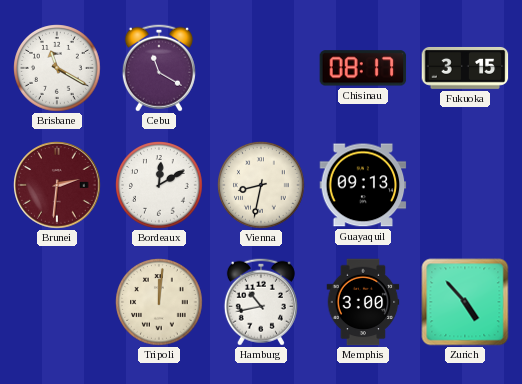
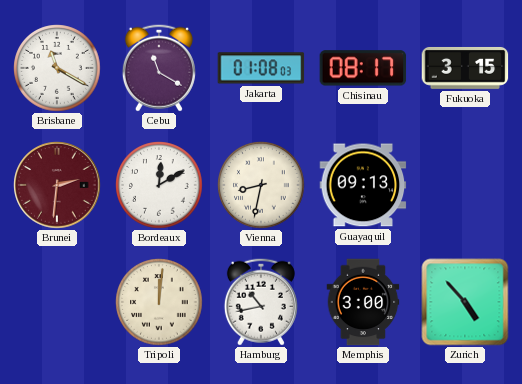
Jakarta: none -> 01:08
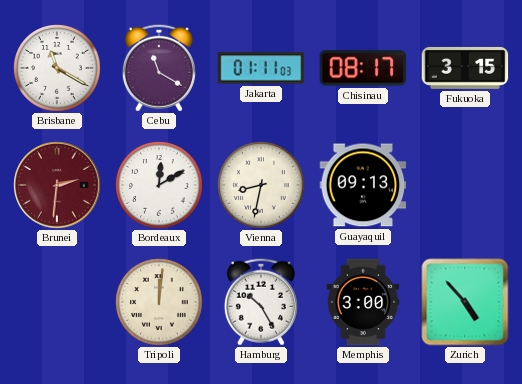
Jakarta: 01:08 -> 01:11
Hamburg: 10:43 -> 10:25
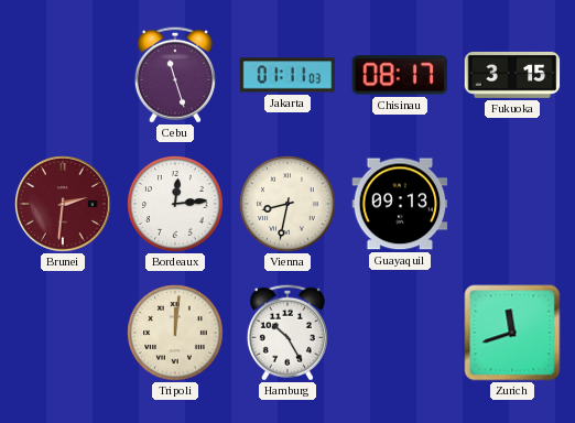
Brisbane: 11:20 -> none
Cebu: 11:20 -> 11:27
Bordeaux: 12:10 -> 12:14
Memphis: 3:00 -> none
Zurich: 4:53 -> 11:42
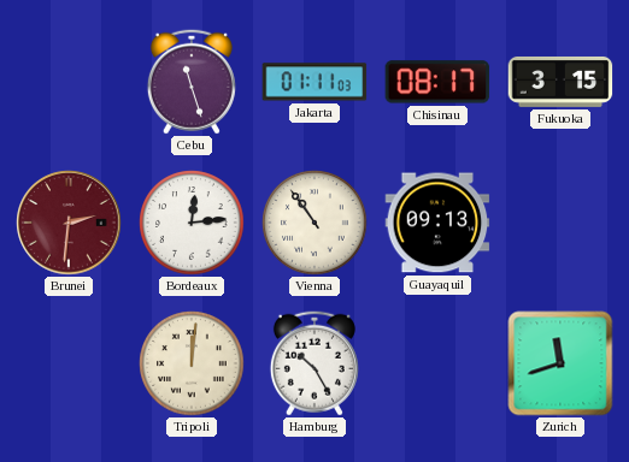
Vienna: 8:32 -> 10:54
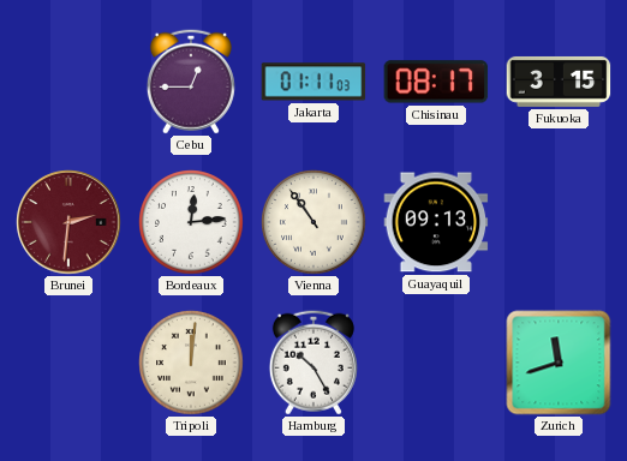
Cebu: 11:27 -> 12:45
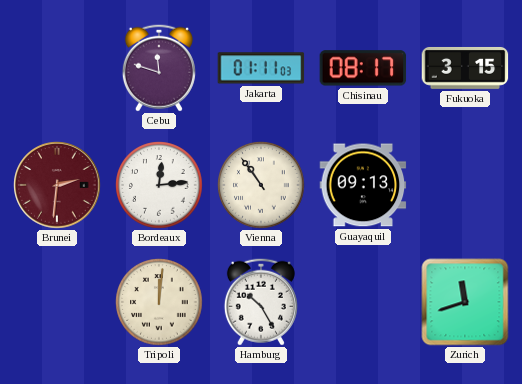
Cebu: 12:45 -> 11:48
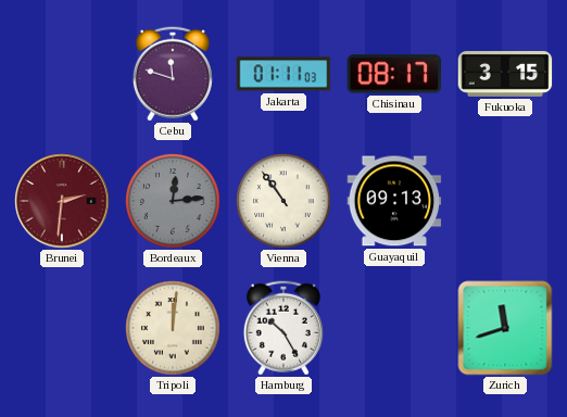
Bordeaux dial: white -> grey
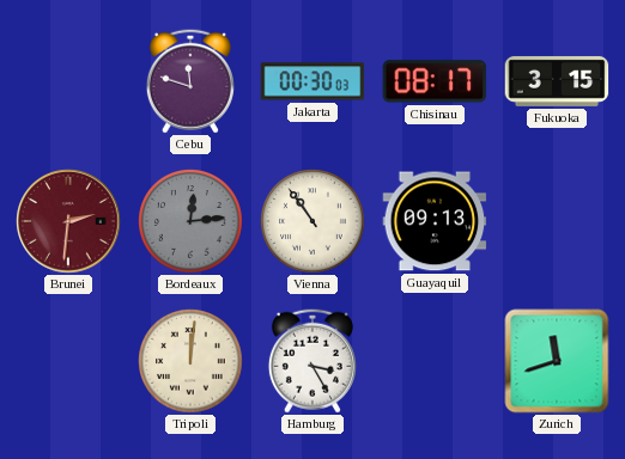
Jakarta: 01:11 -> 00:30
Hamburg: 10:25 -> 3:25
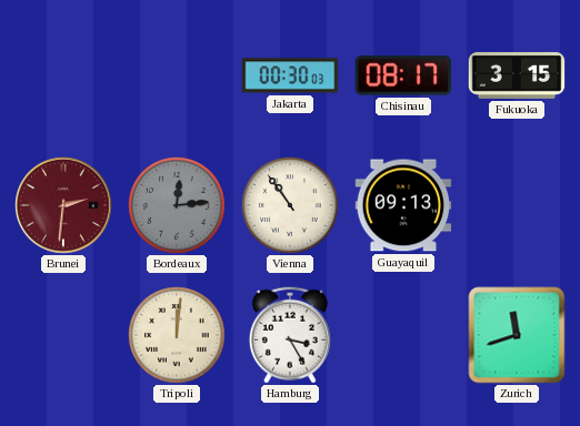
Cebu: 11:48 -> none
